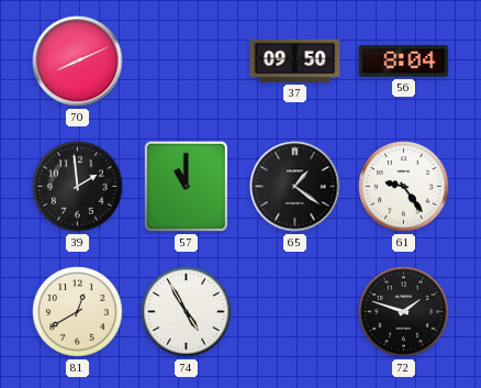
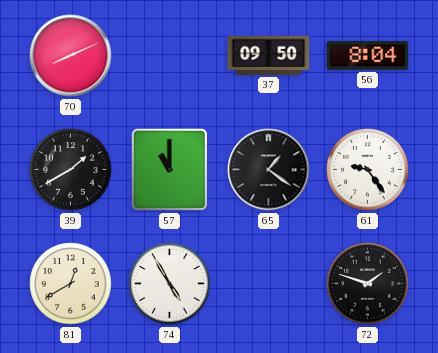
39: 1:59 -> 1:40
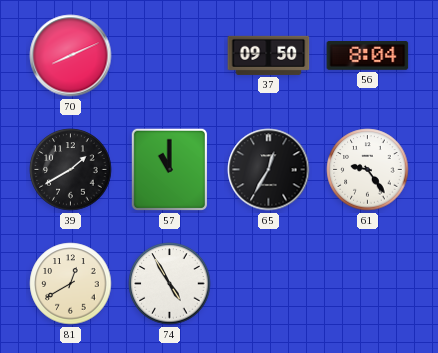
65: 1:21 -> 12:35
72: 1:48 -> none
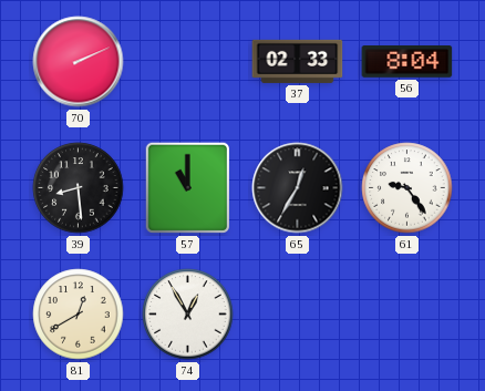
70: 8:11 -> 2:11
37: 09:50 -> 02:33
39: 1:40 -> 8:29
74: 4:55 -> 12:55
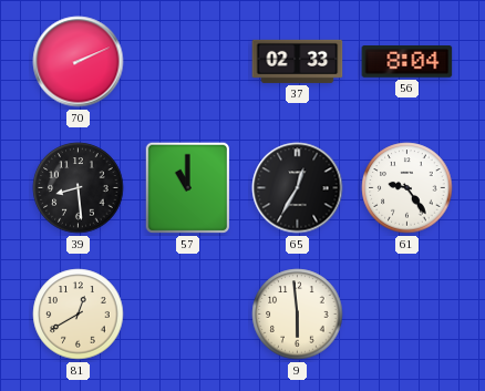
74: 12:55 -> none
9: none -> 5:59
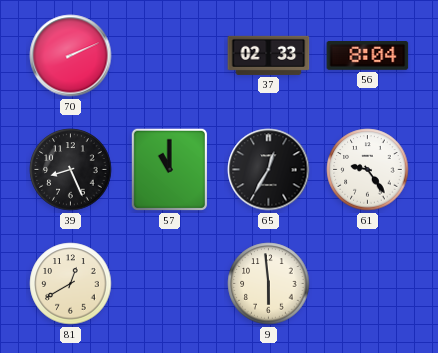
39: 8:29 -> 8:26
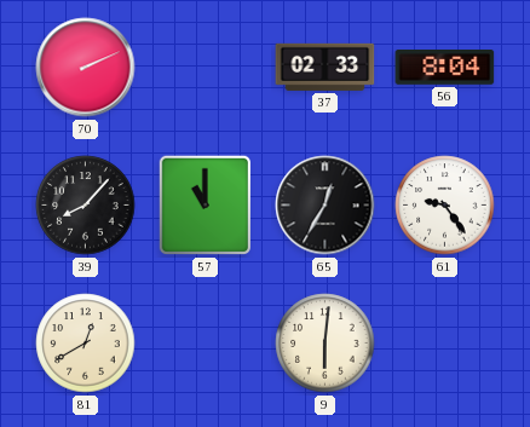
39: 8:26 -> 8:07
9: 5:59 -> 6:01
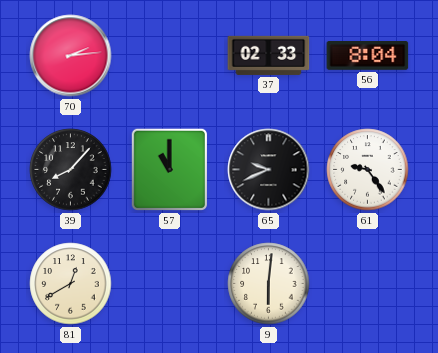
70: 2:11 -> 2:14
65: 12:35 -> 9:41
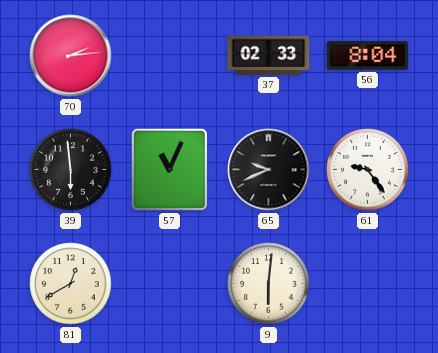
39: 8:07 -> 5:59
57: 11:00 -> 11:04
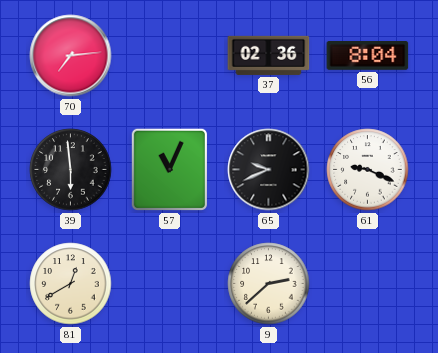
70: 2:14 -> 7:14
37: 02:33 -> 02:36
61: 9:24 -> 9:19
9: 6:01 -> 2:38
